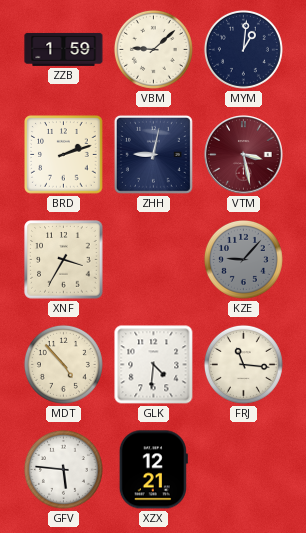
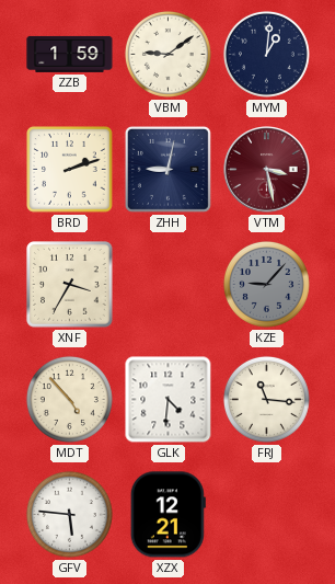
VBM: 9:08 -> 9:09
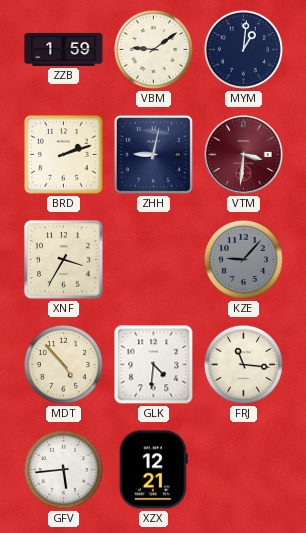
VTM: 3:28 -> 3:31
GFV: 5:46 -> 5:44
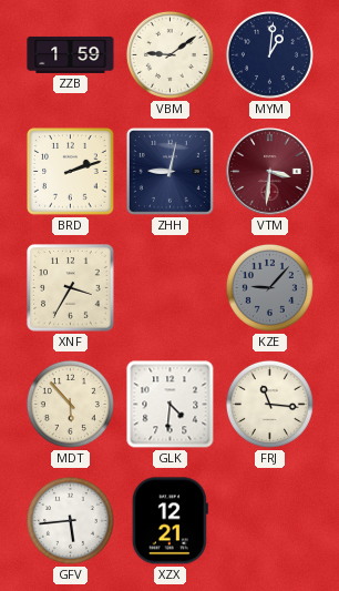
MDT: 4:53 -> 5:53
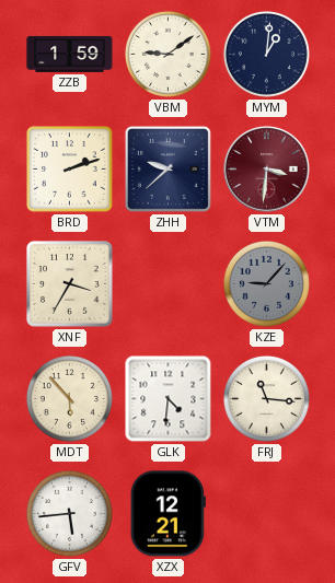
ZHH: 9:02 -> 9:38
